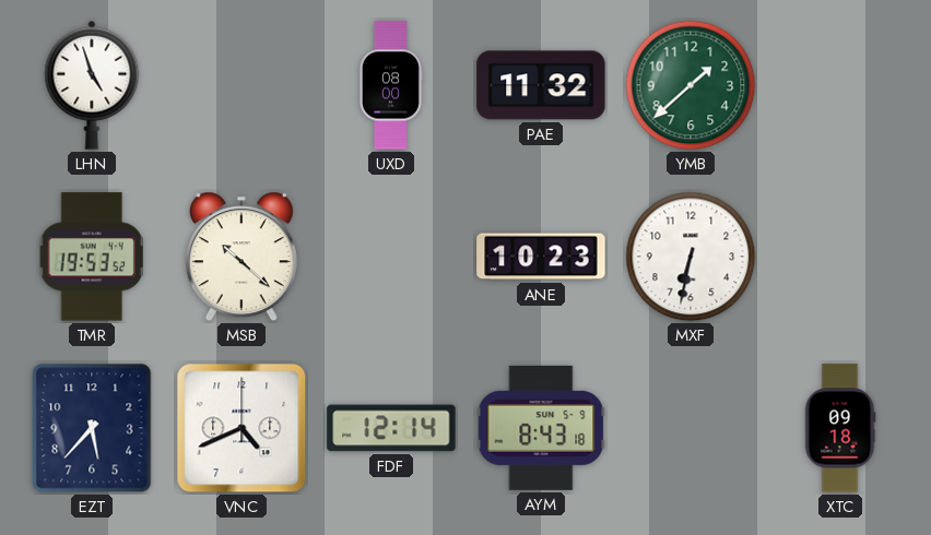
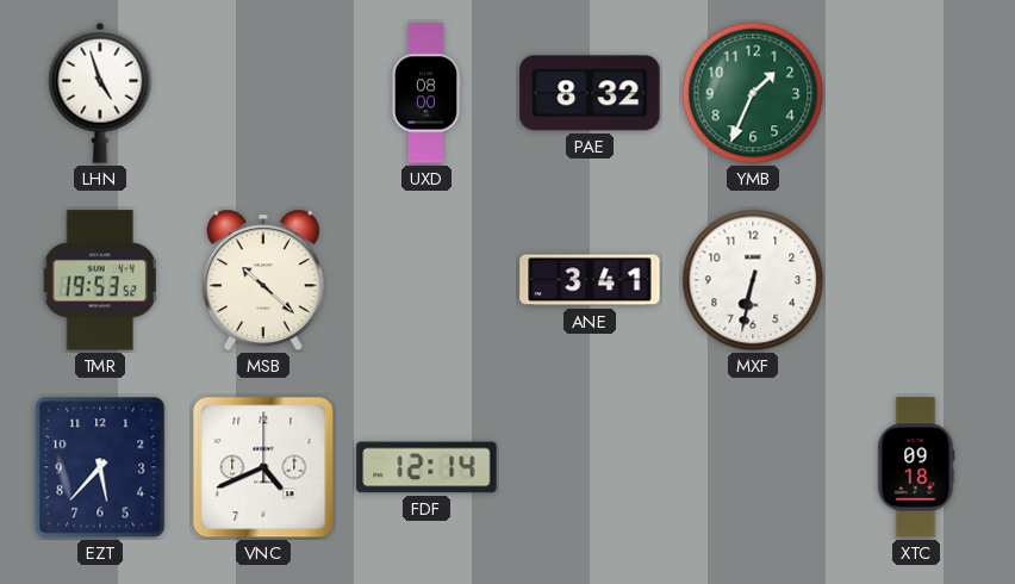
PAE: 11:32 -> 8:32
YMB: 1:38 -> 1:34
ANE: 10:23 -> 3:41
AYM: 8:43 -> none
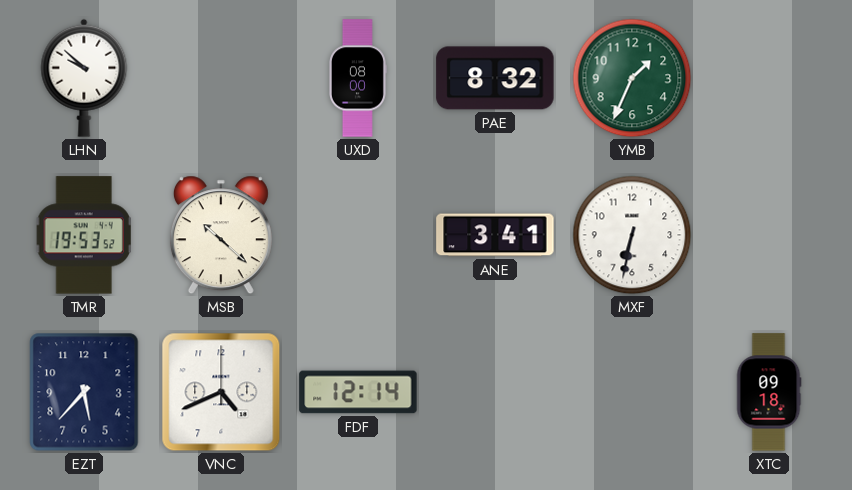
LHN: 4:57 -> 9:52
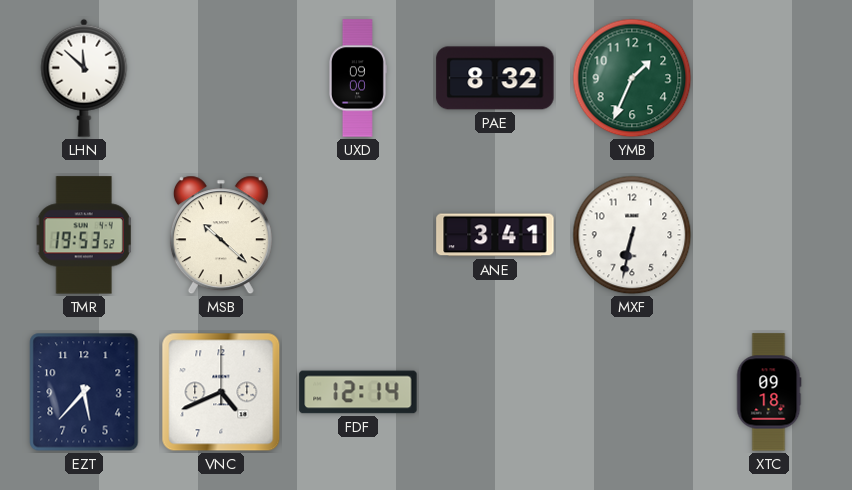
LHN: 9:52 -> 11:52
UXD: 08:00 -> 09:00
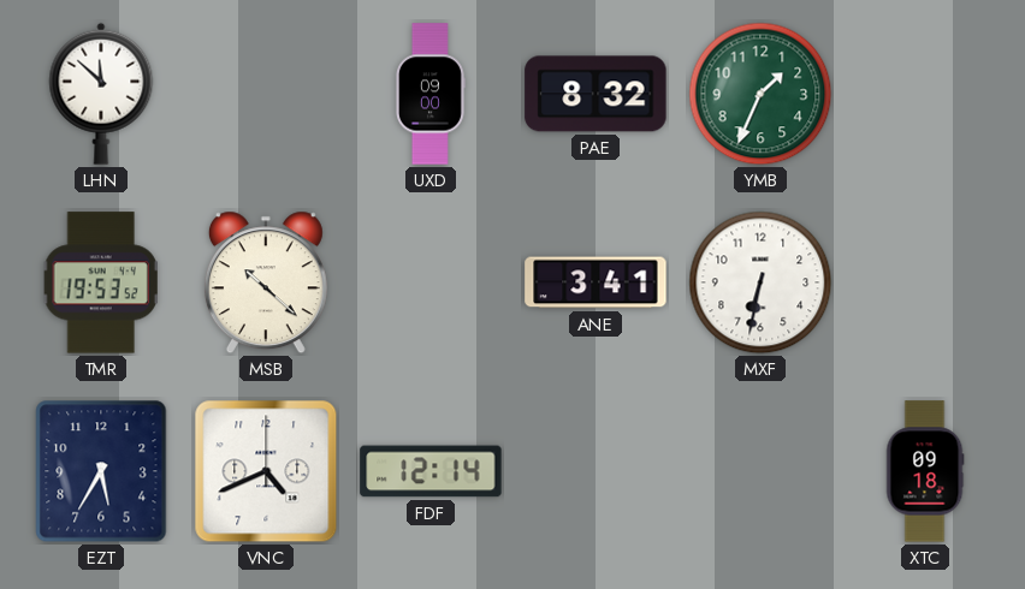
EZT: 5:37 -> 5:35
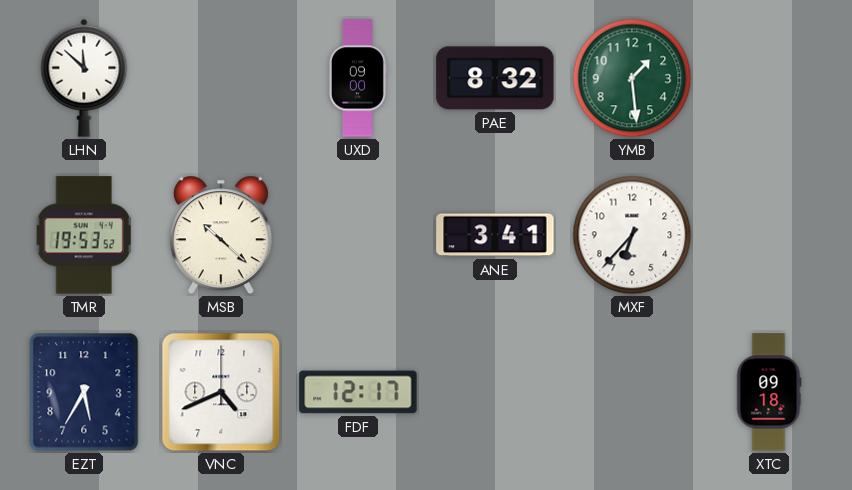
YMB: 1:34 -> 1:29
MXF: 6:32 -> 6:37
FDF: 12:14 -> 12:17
